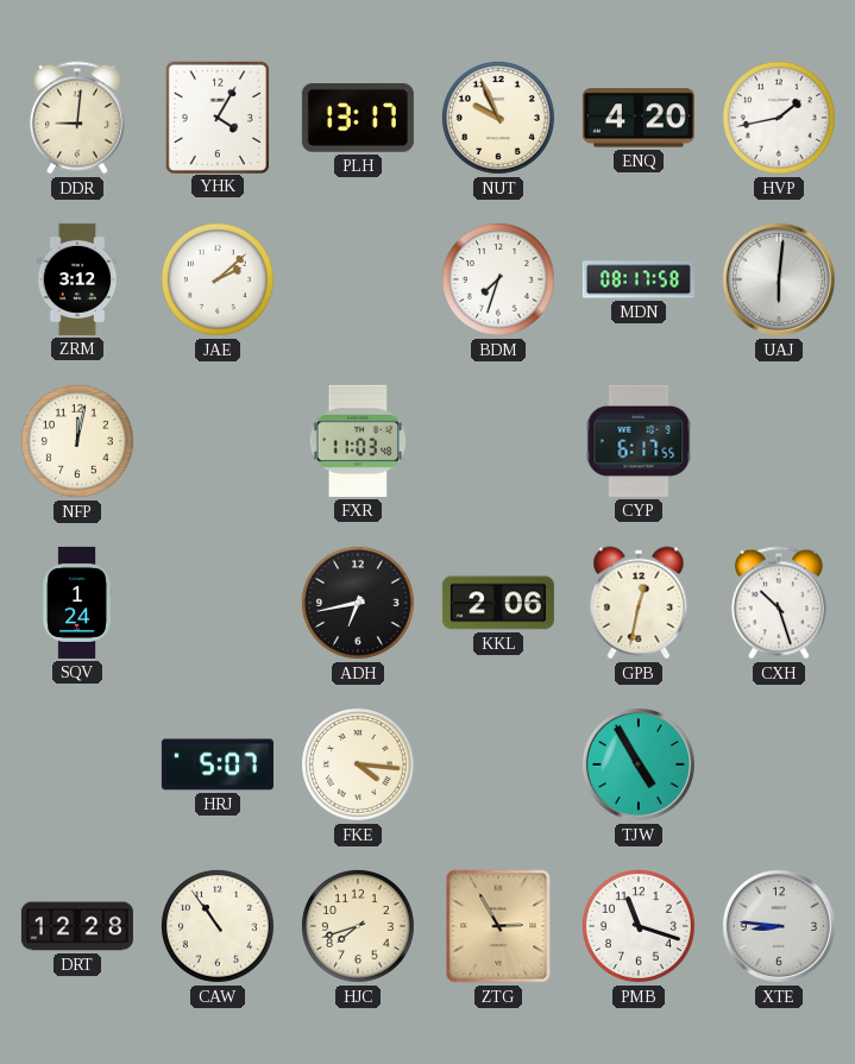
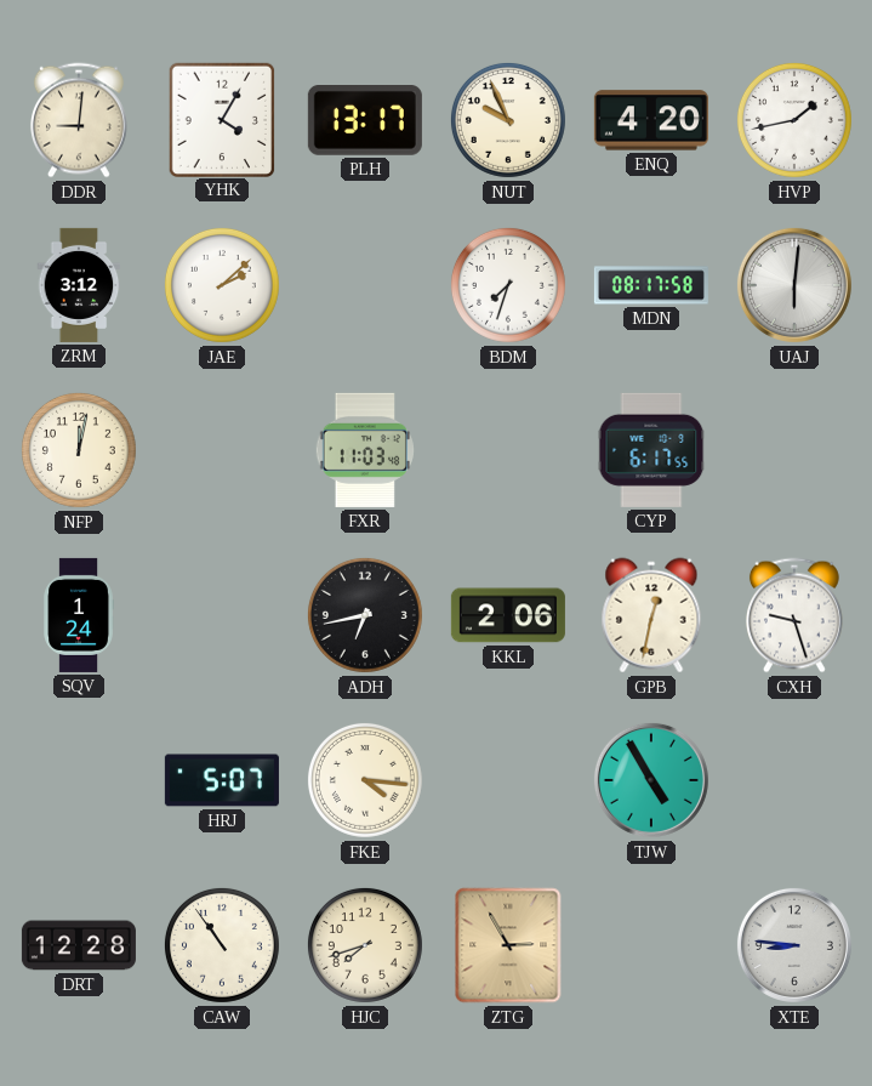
CXH: 10:27 -> 9:27
PMB: 11:18 -> none
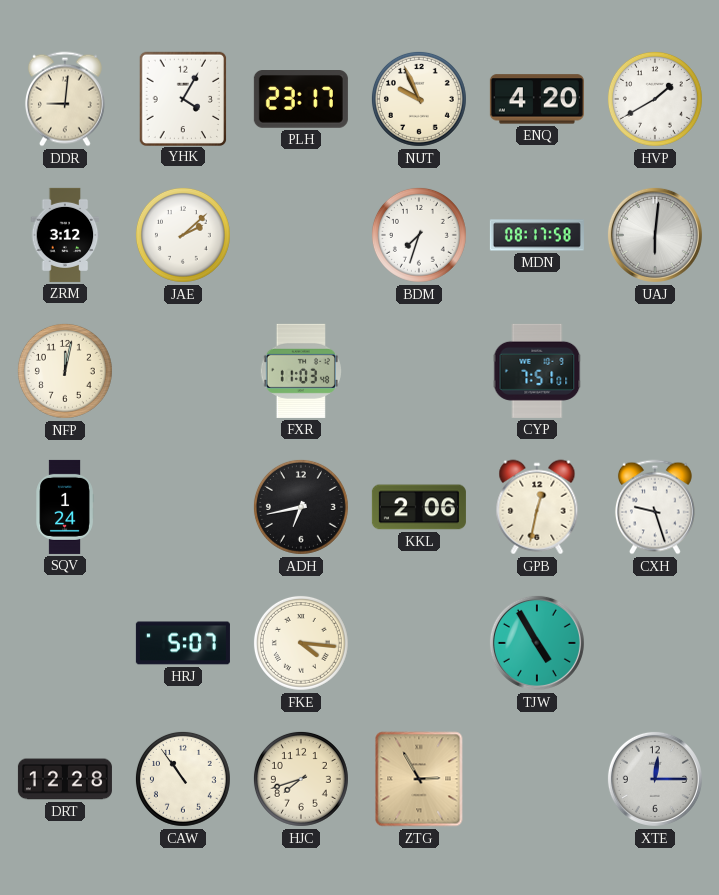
PLH: 13:17 -> 23:17
HVP: 1:43 -> 1:40
CYP: 6:17 -> 7:51
XTE: 8:46 -> 12:15
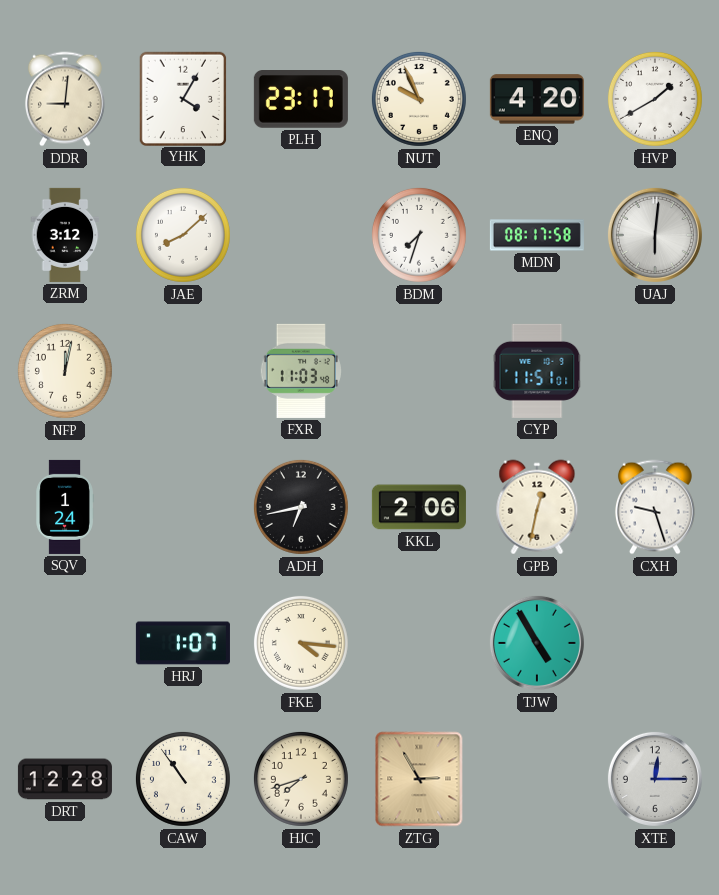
JAE: 2:08 -> 8:08
CYP: 7:51 -> 11:51
HRJ: 5:07 -> 1:07
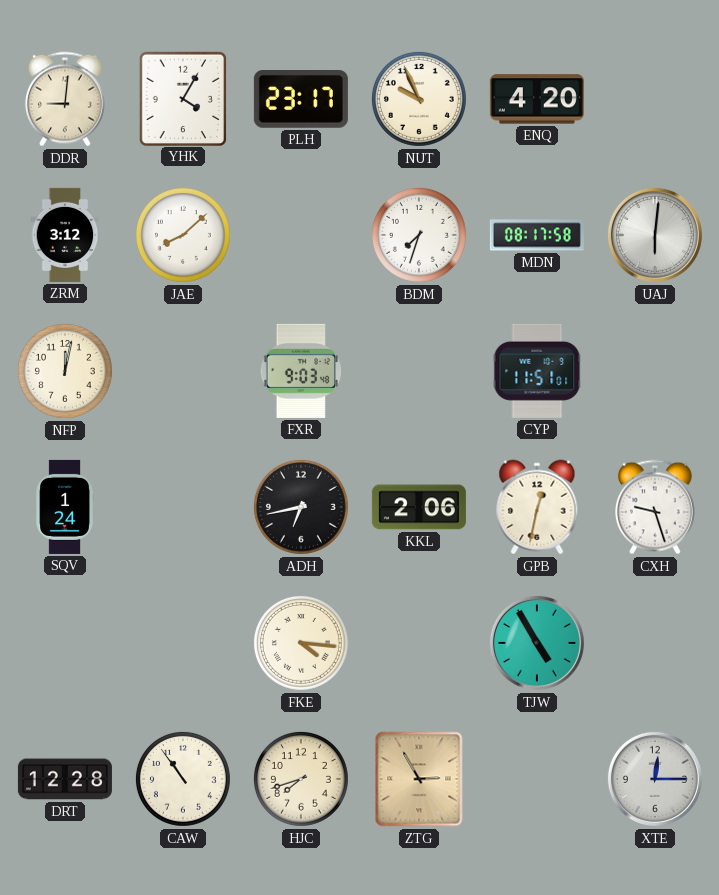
HVP: 1:40 -> none
FXR: 11:03 -> 9:03
HRJ: 1:07 -> none
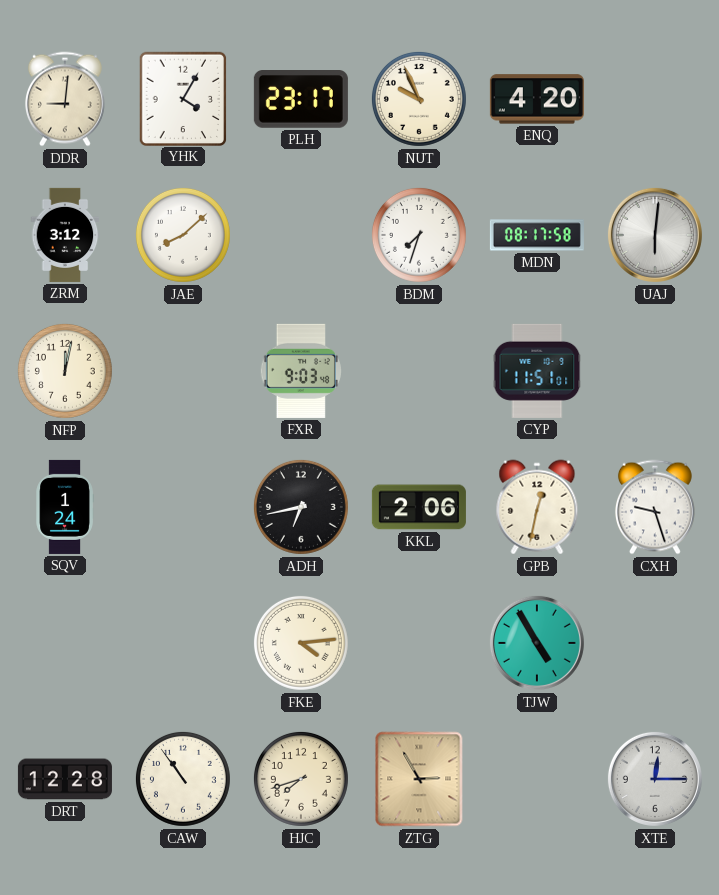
FKE: 4:16 -> 4:14
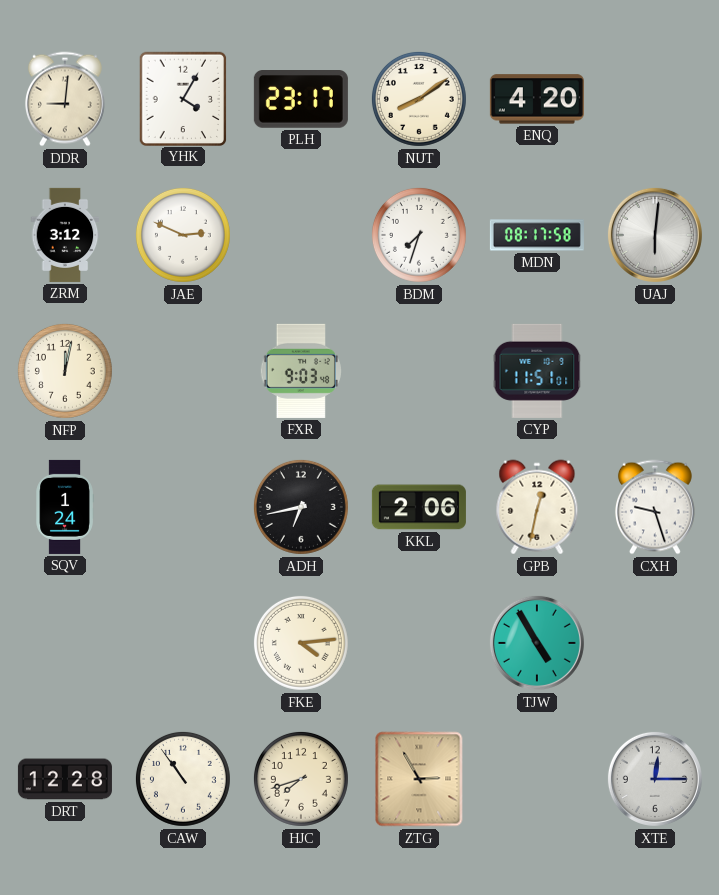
NUT: 9:56 -> 8:09
JAE: 8:08 -> 2:49
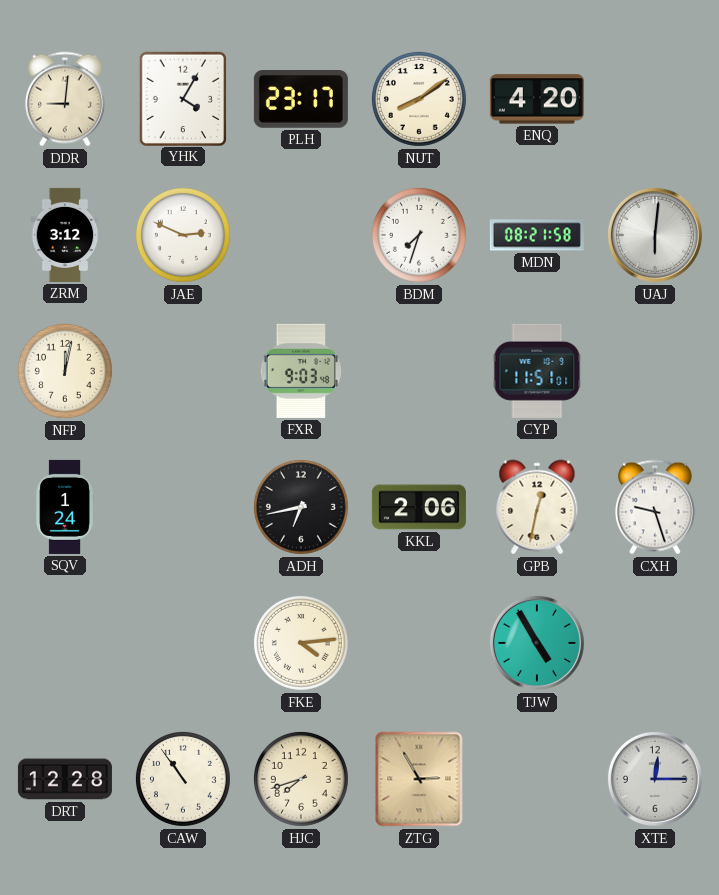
MDN: 08:17 -> 08:21
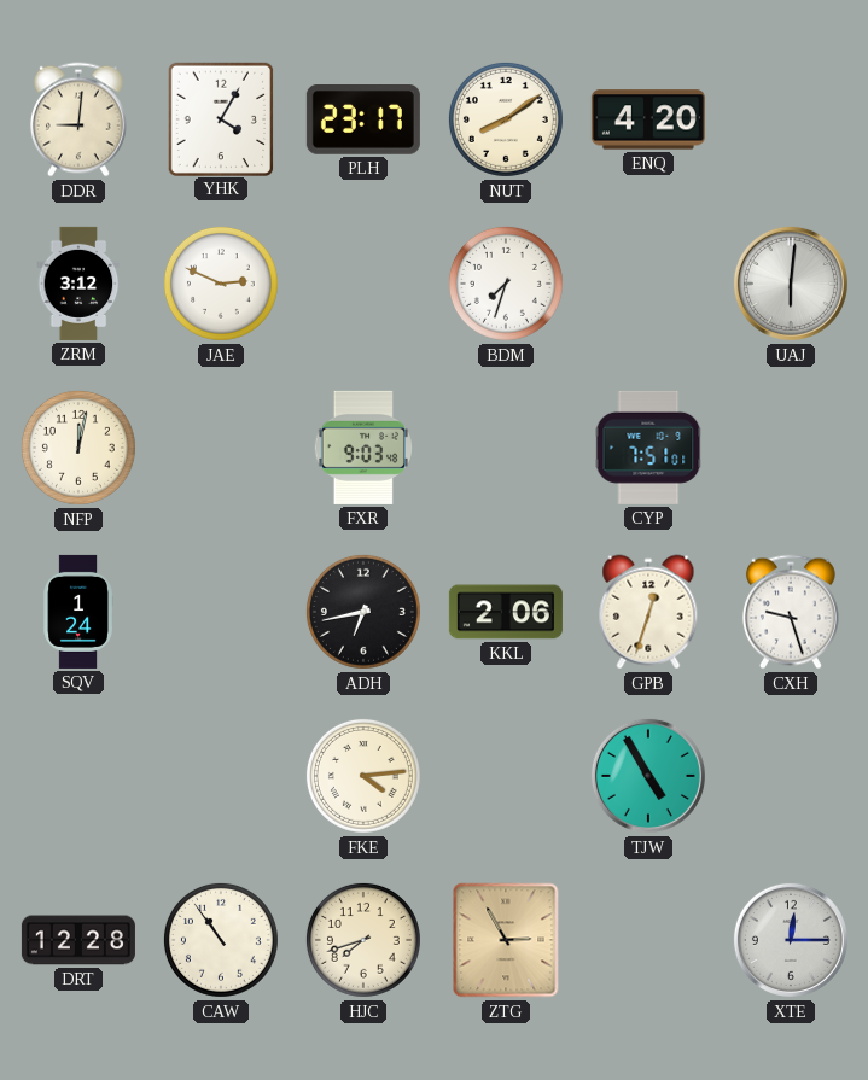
MDN: 08:21 -> none
CYP: 11:51 -> 7:51
GPB: 12:32 -> 12:33
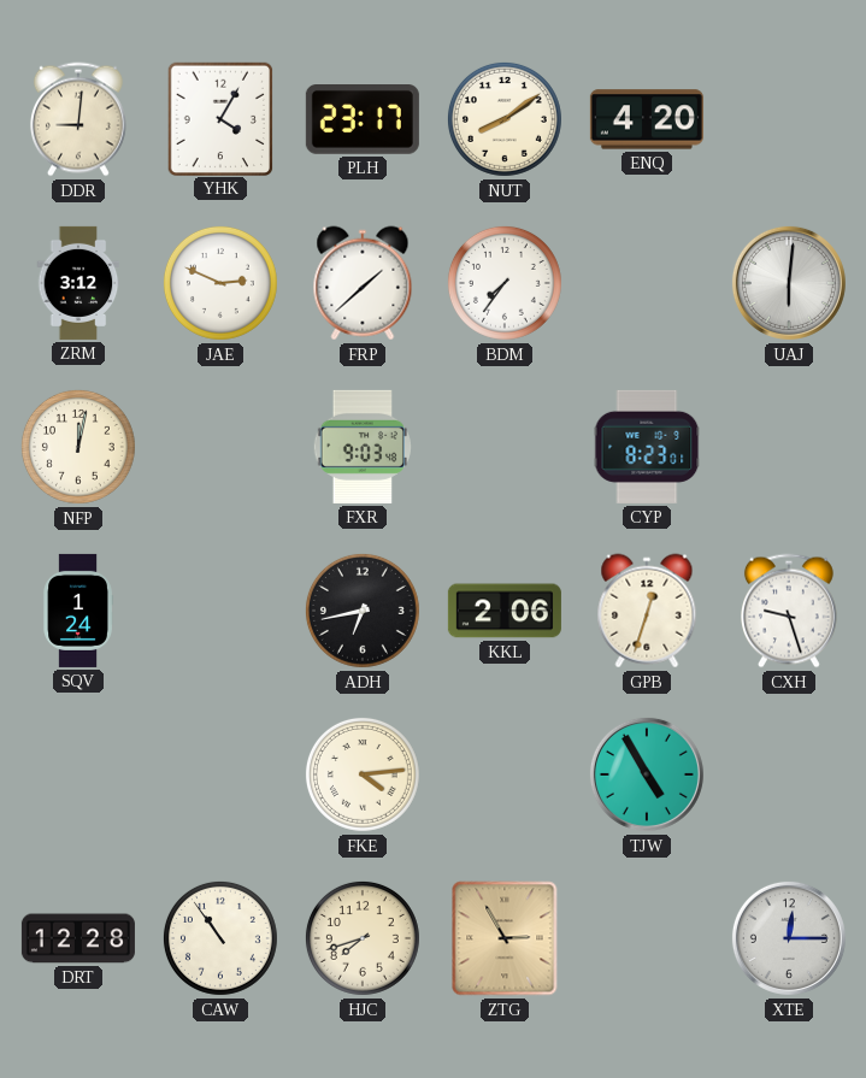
FRP: none -> 1:38
BDM: 7:33 -> 7:36
CYP: 7:51 -> 8:23
